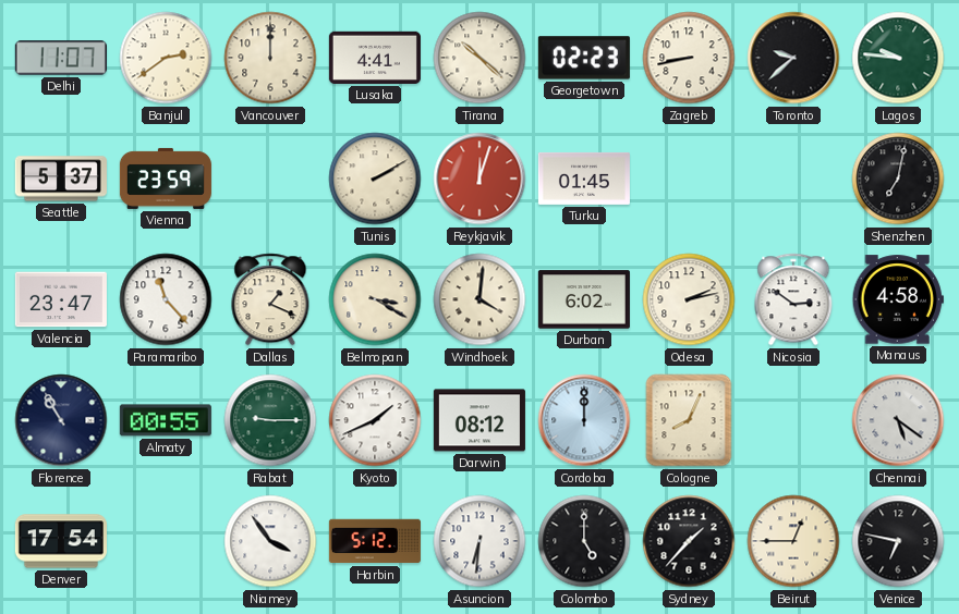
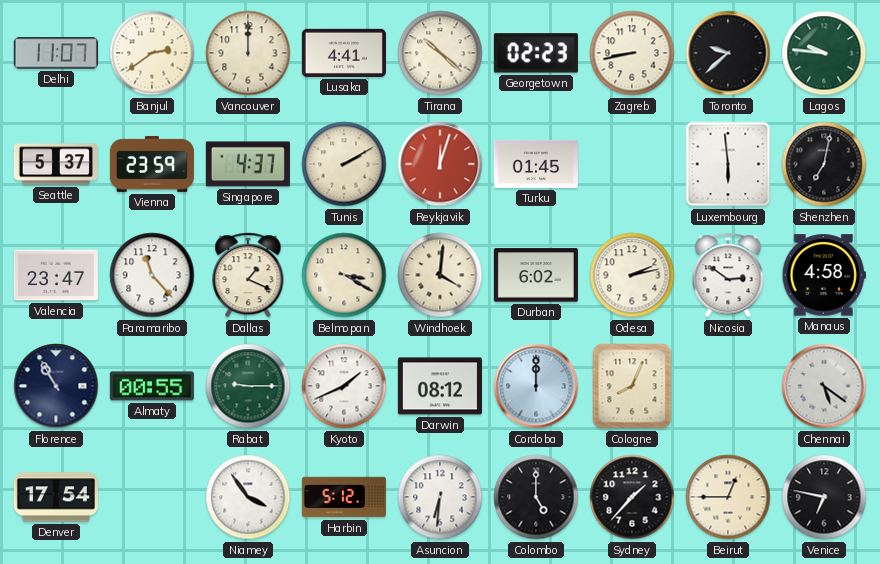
Singapore: none -> 4:37
Luxembourg: none -> 5:59
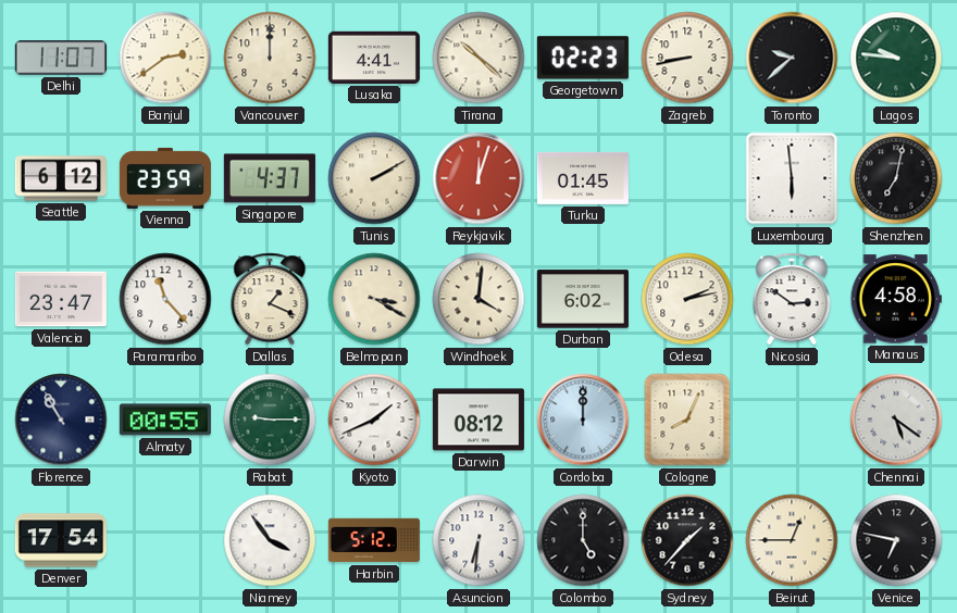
Seattle: 5:37 -> 6:12
